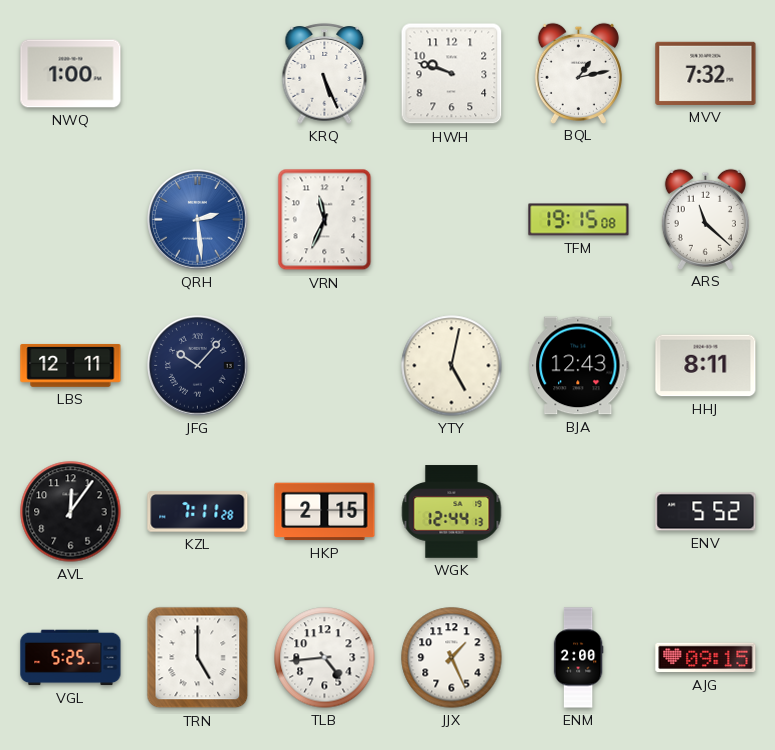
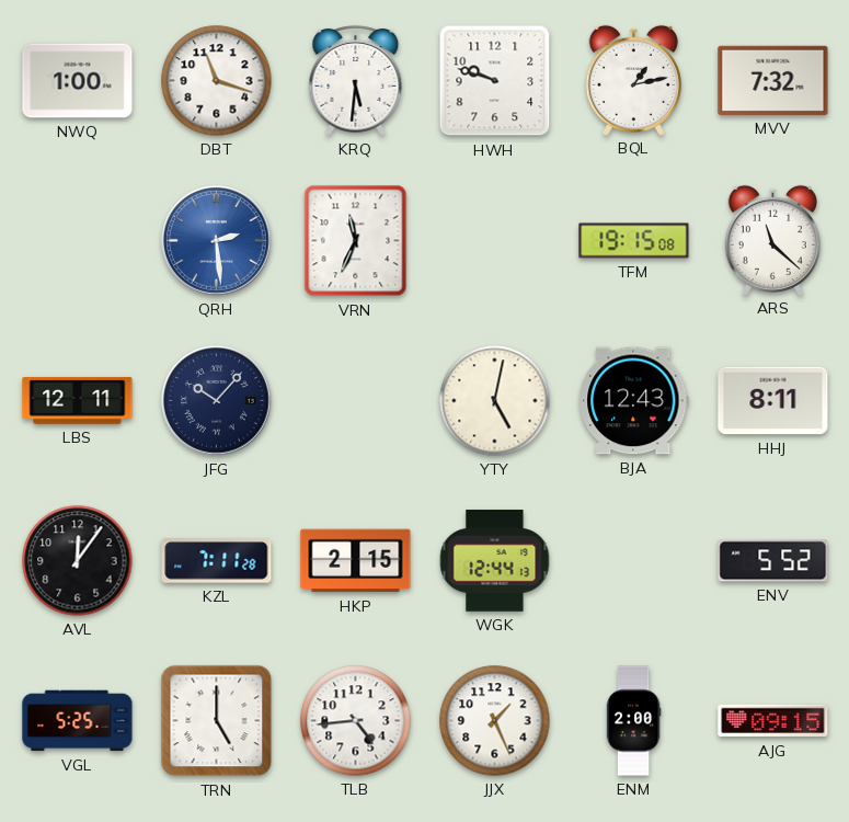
DBT: none -> 11:18
KRQ: 5:26 -> 5:31
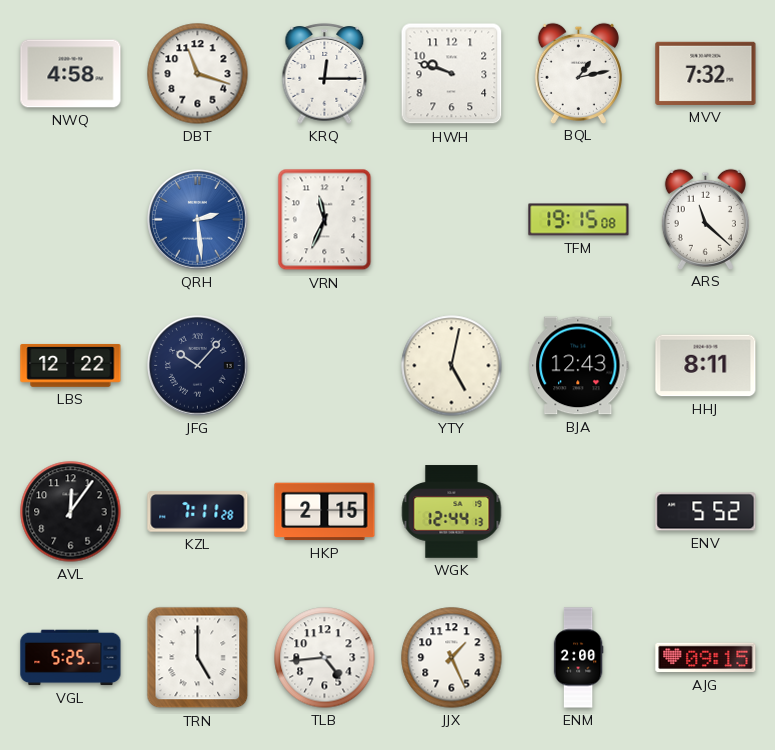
NWQ: 1:00 -> 4:58
KRQ: 5:31 -> 12:15
LBS: 12:11 -> 12:22
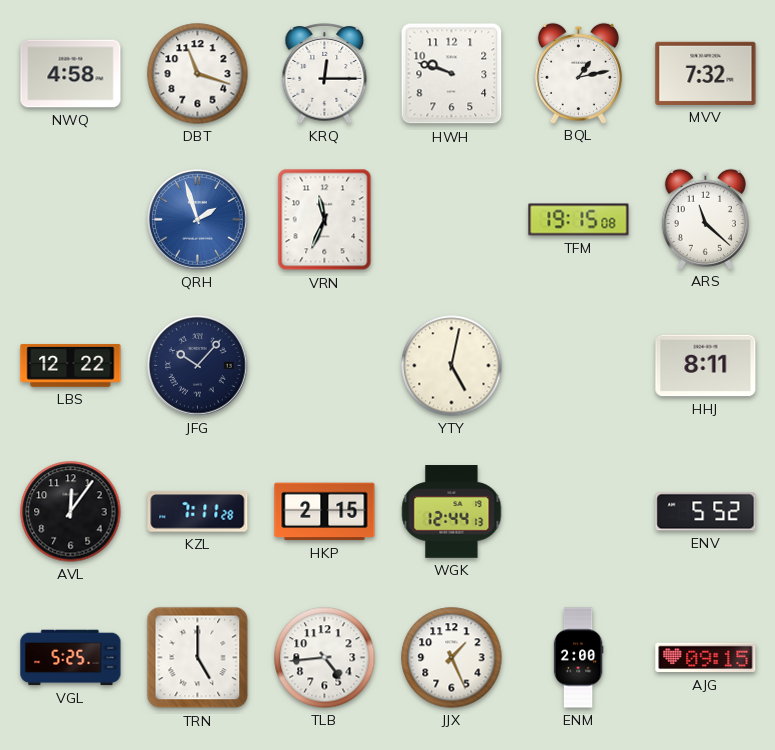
QRH: 2:29 -> 1:57
BJA: 12:43 -> none
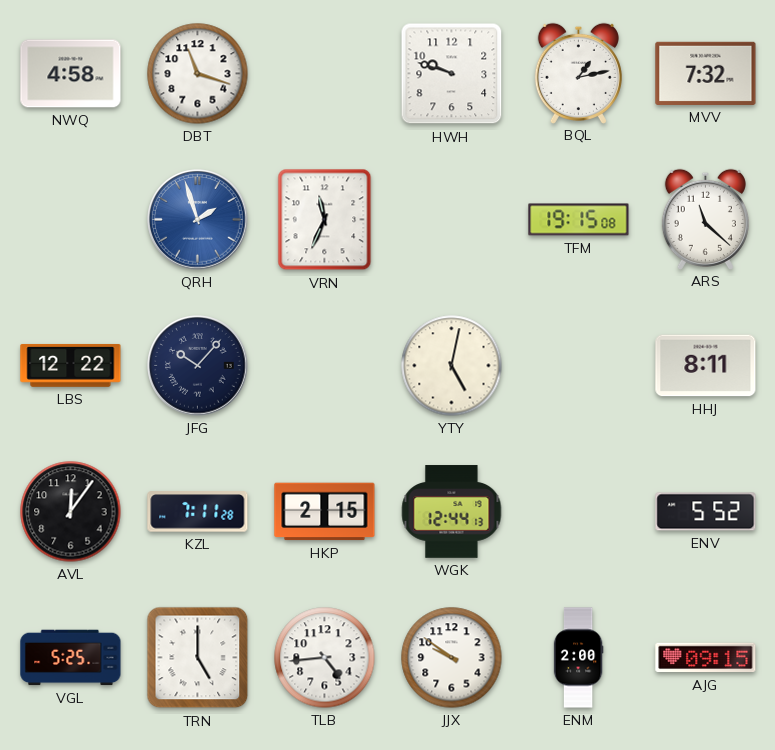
KRQ: 12:15 -> none
JJX: 1:26 -> 9:51
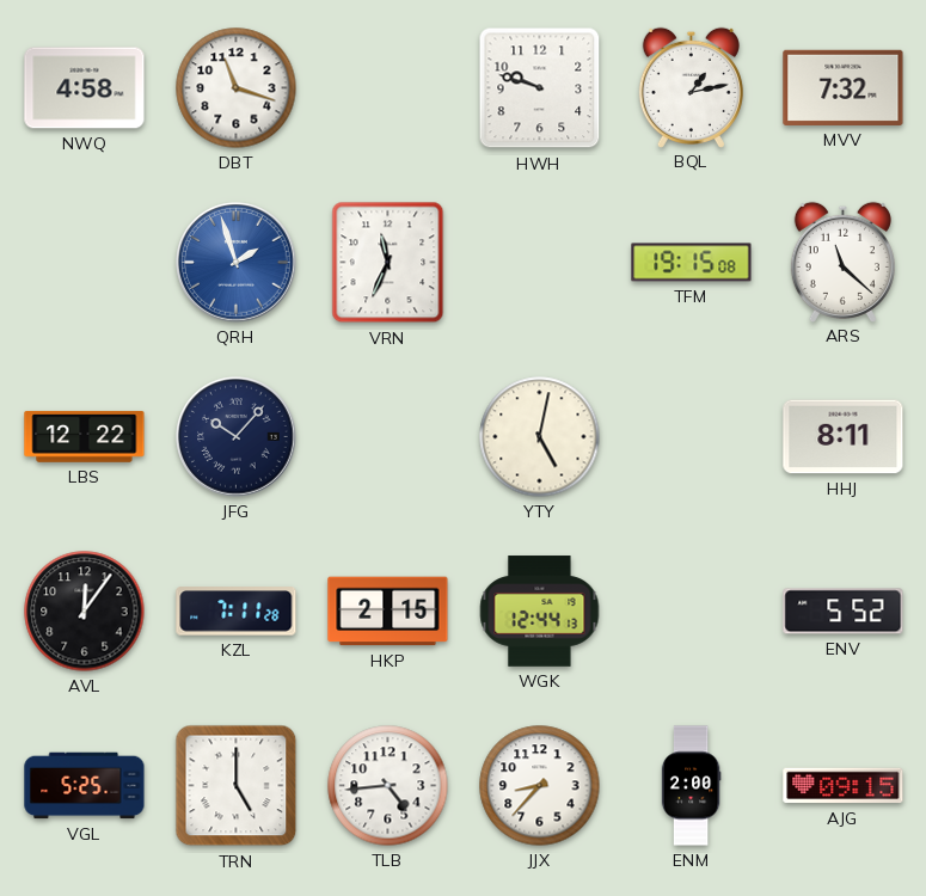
JJX: 9:51 -> 8:37
